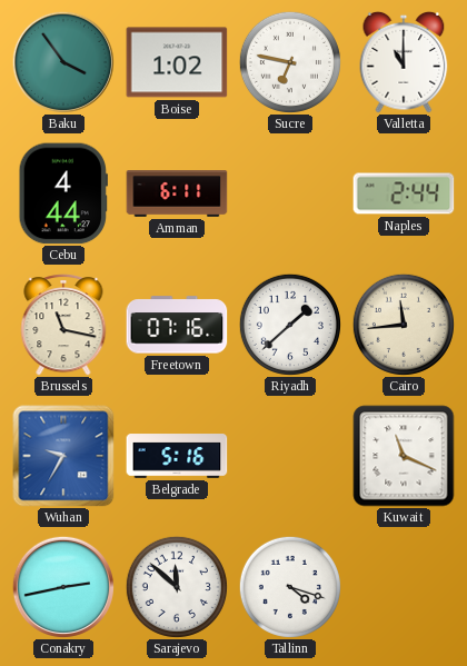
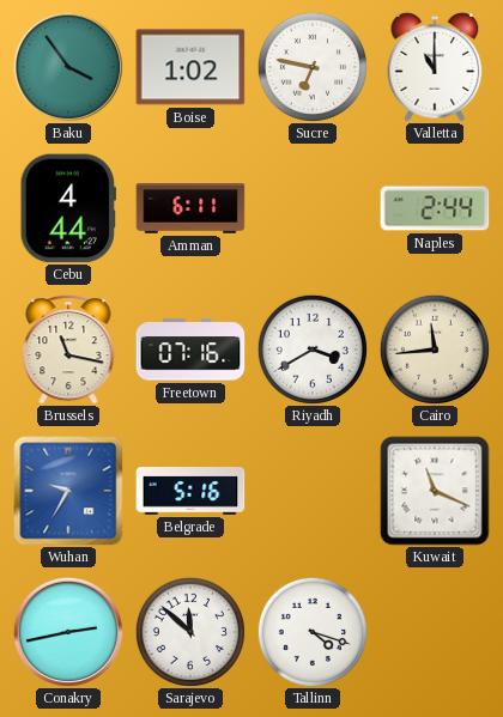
Riyadh: 1:38 -> 3:40
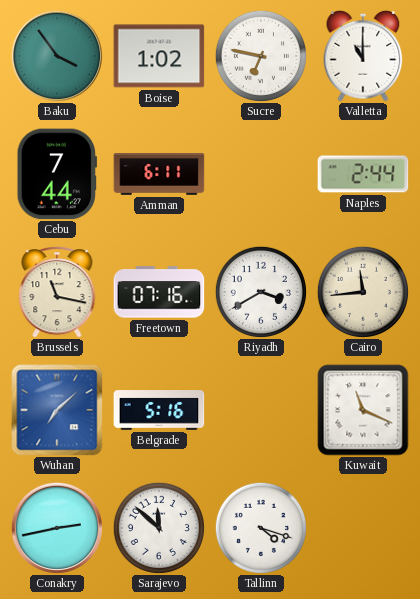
Cebu: 4:44 -> 7:44
Wuhan: 9:35 -> 7:08
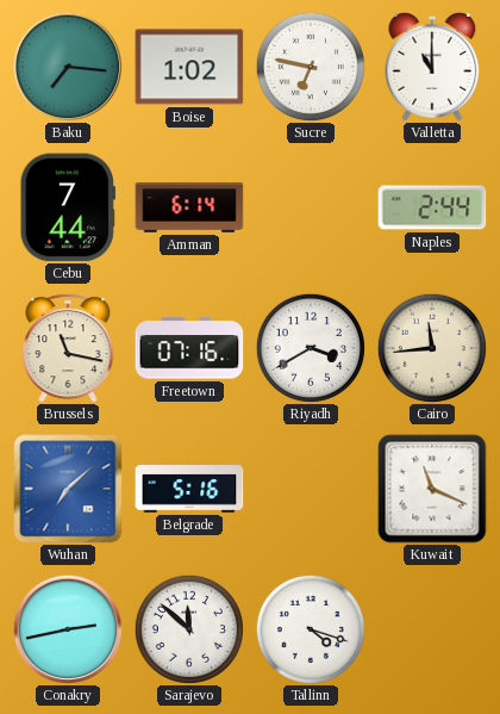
Baku: 3:54 -> 7:16
Amman: 6:11 -> 6:14
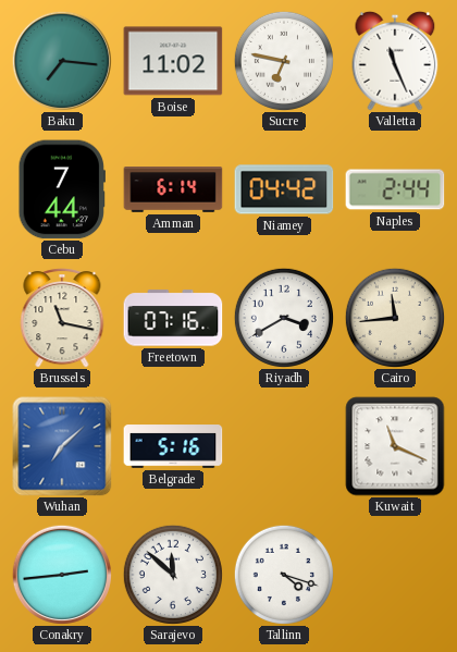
Boise: 1:02 -> 11:02
Valletta: 11:00 -> 11:26
Niamey: none -> 04:42
Conakry: 2:43 -> 2:44
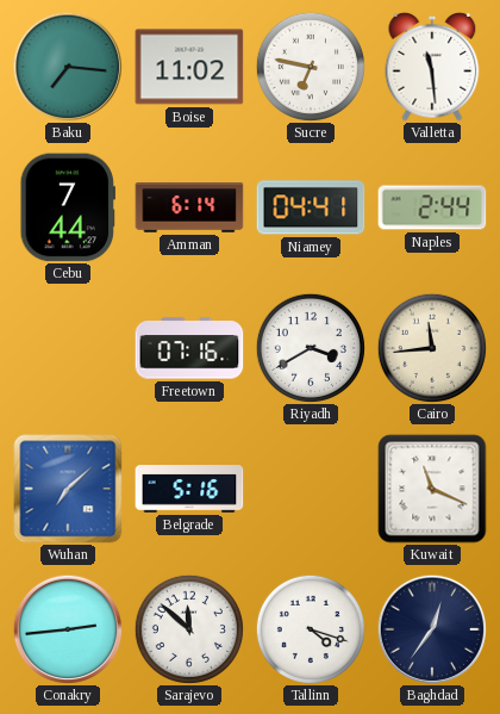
Valletta: 11:26 -> 11:29
Niamey: 04:42 -> 04:41
Brussels: 11:17 -> none
Baghdad: none -> 12:36
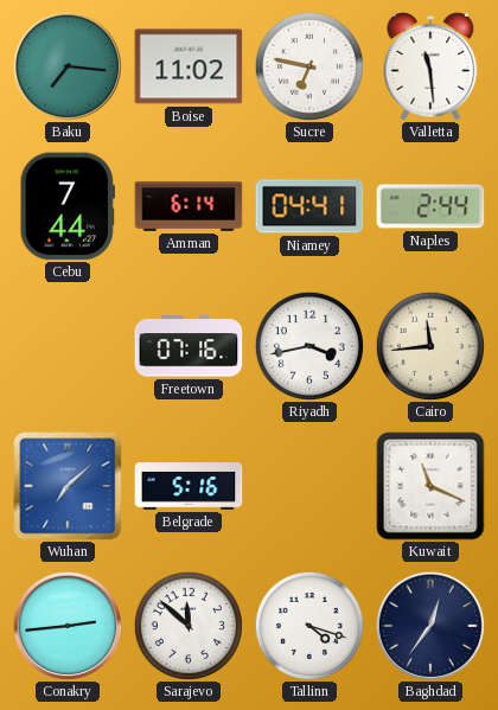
Riyadh: 3:40 -> 3:43
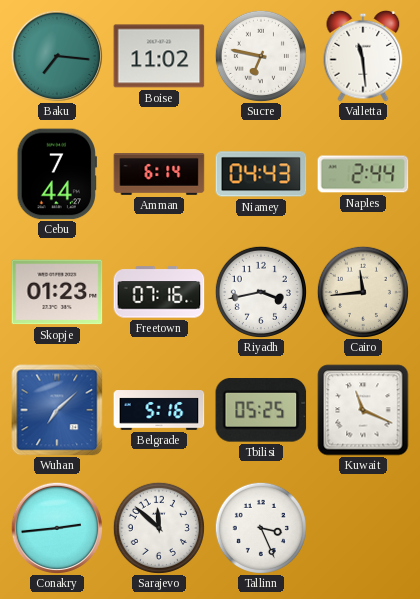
Niamey: 04:41 -> 04:43
Skopje: none -> 01:23
Tbilisi: none -> 05:25
Tallinn: 4:18 -> 3:26
Baghdad: 12:36 -> none
